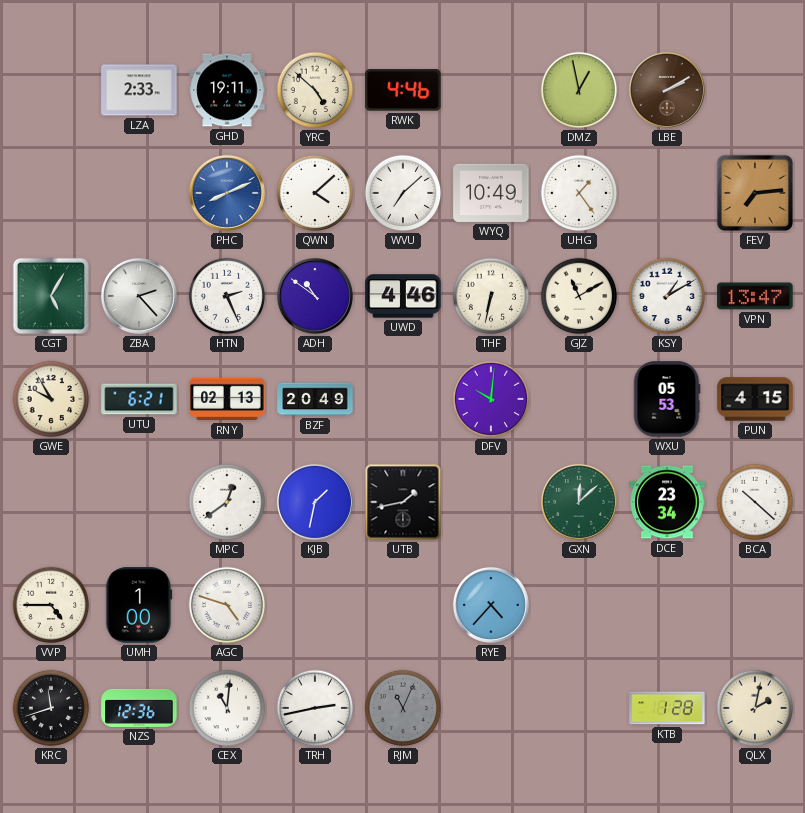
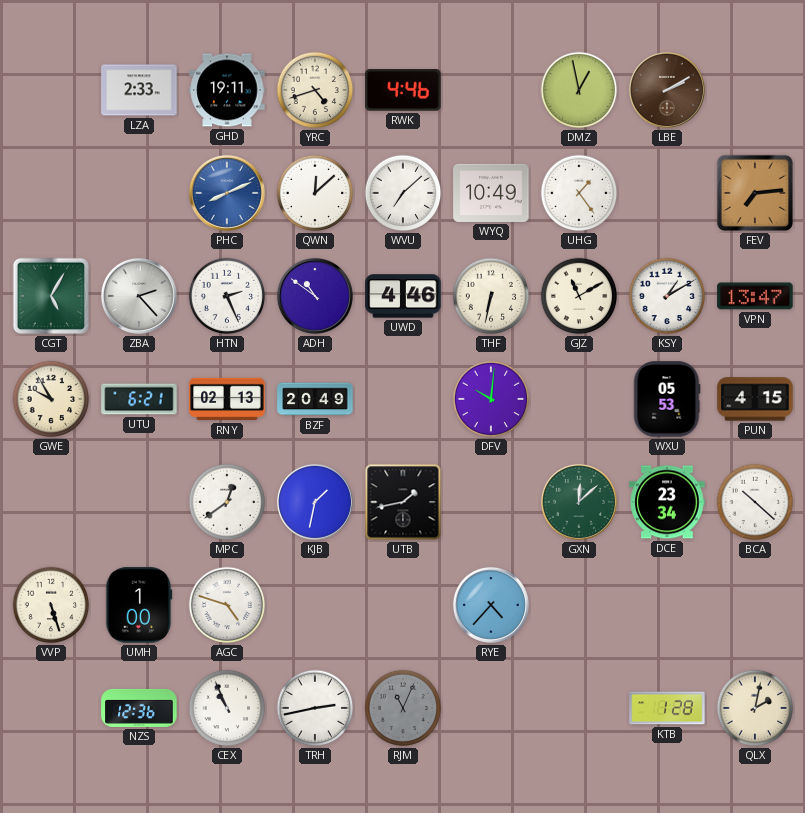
YRC: 4:52 -> 4:42
QWN: 4:08 -> 12:08
VVP: 4:45 -> 5:27
KRC: 11:42 -> none
CEX: 11:01 -> 10:56
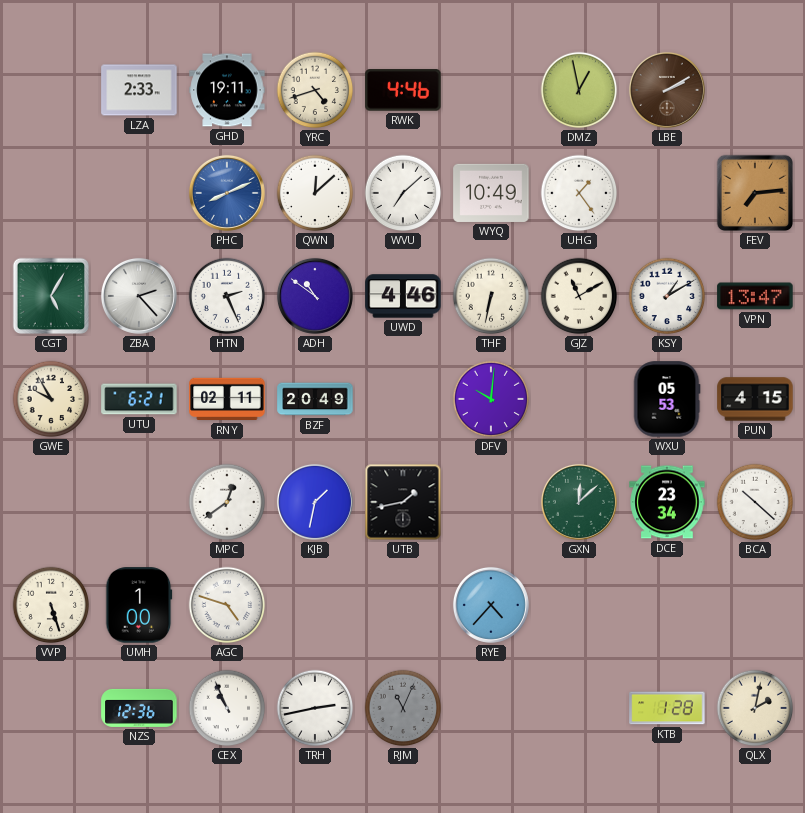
RNY: 02:13 -> 02:11
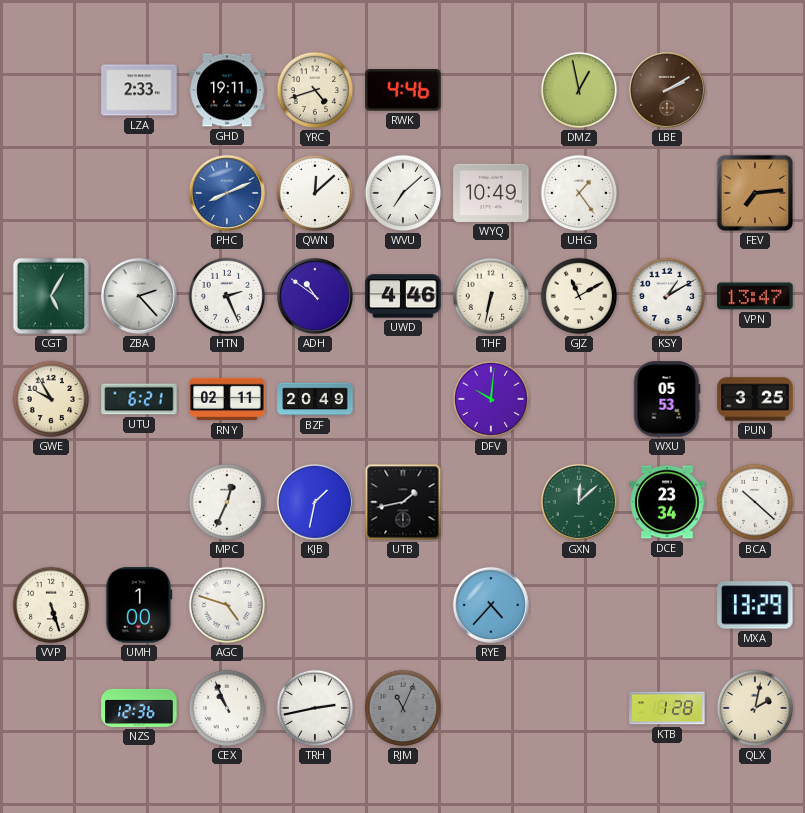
PUN: 4:15 -> 3:25
MPC: 12:39 -> 12:34
MXA: none -> 13:29
